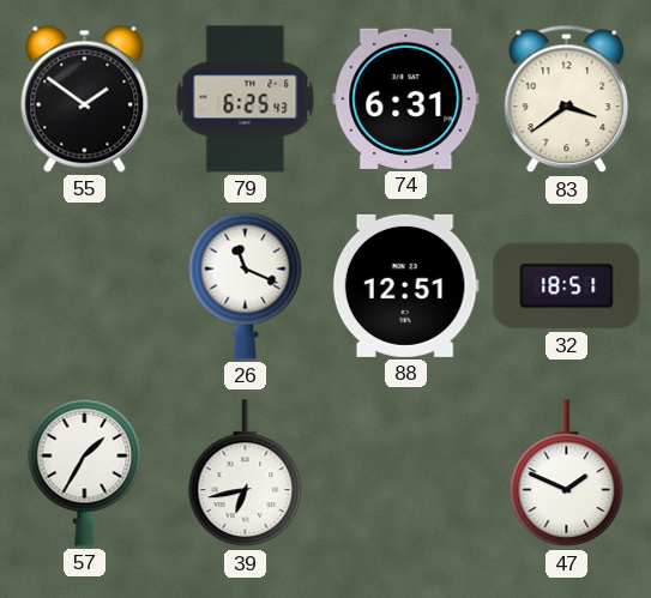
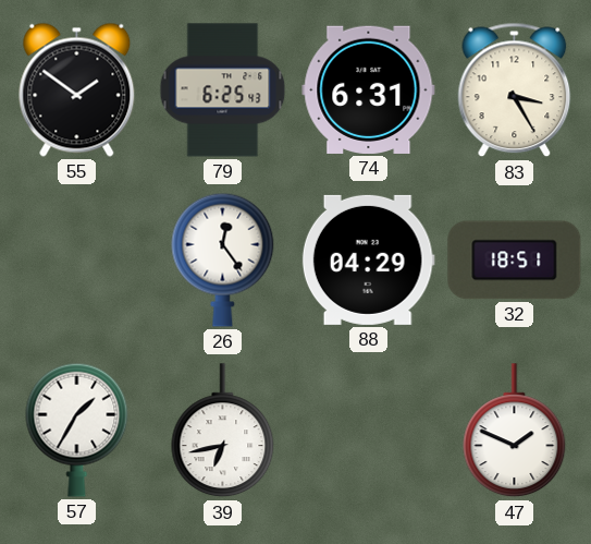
83: 3:39 -> 3:25
26: 11:19 -> 12:24
88: 12:51 -> 04:29
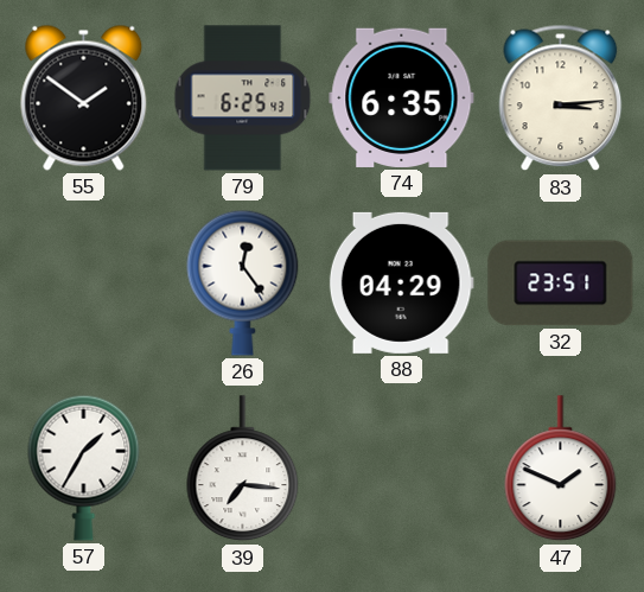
74: 6:31 -> 6:35
83: 3:25 -> 3:14
32: 18:51 -> 23:51
39: 6:43 -> 7:16
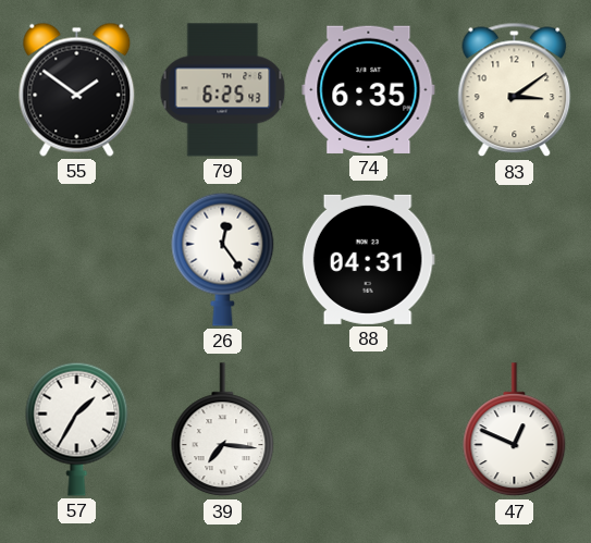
83: 3:14 -> 3:09
88: 04:29 -> 04:31
32: 23:51 -> none
47: 1:49 -> 12:49
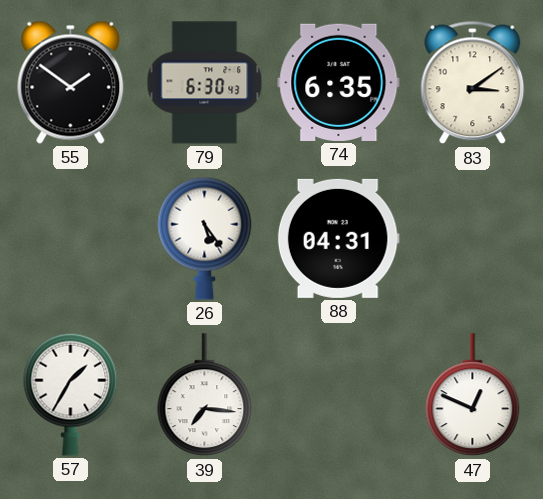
79: 6:25 -> 6:30
26: 12:24 -> 5:24
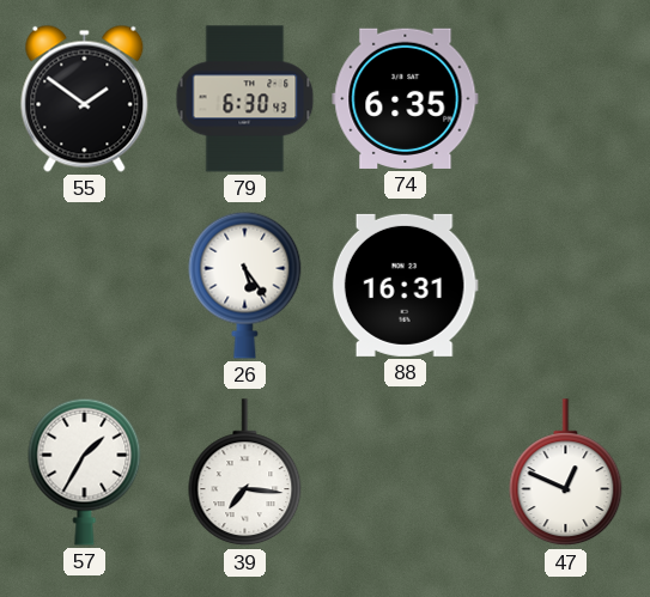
83: 3:09 -> none
88: 04:31 -> 16:31
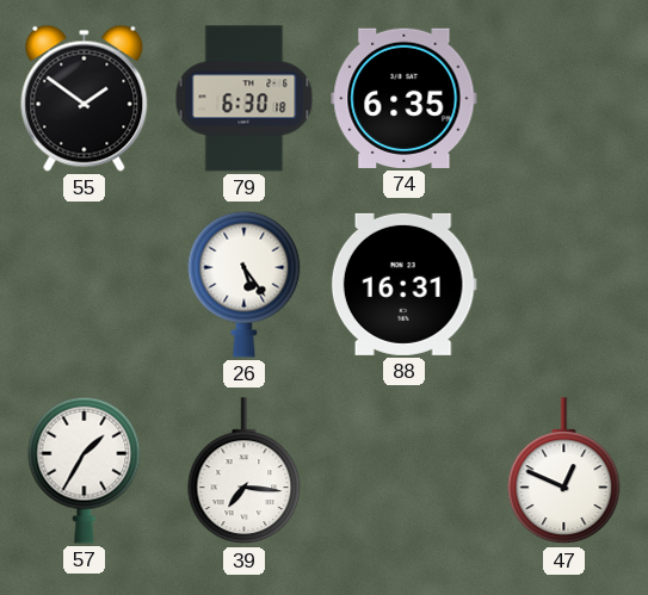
79: 6:30:43 -> 6:30:18
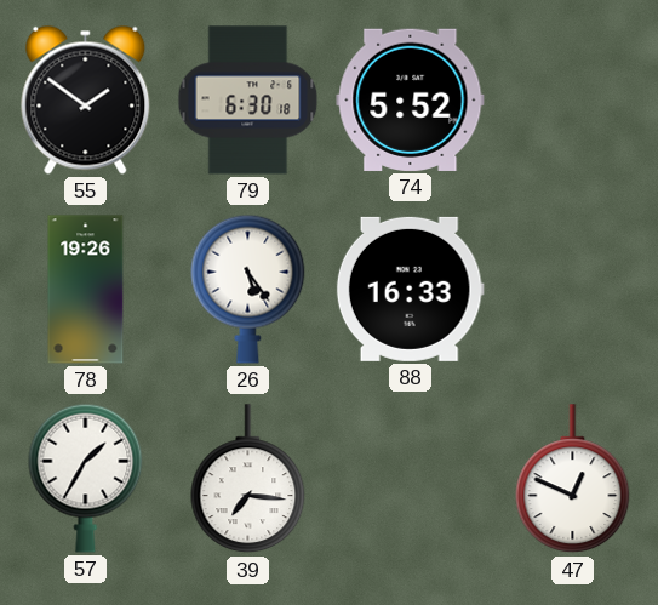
74: 6:35 -> 5:52
78: none -> 19:26
88: 16:31 -> 16:33
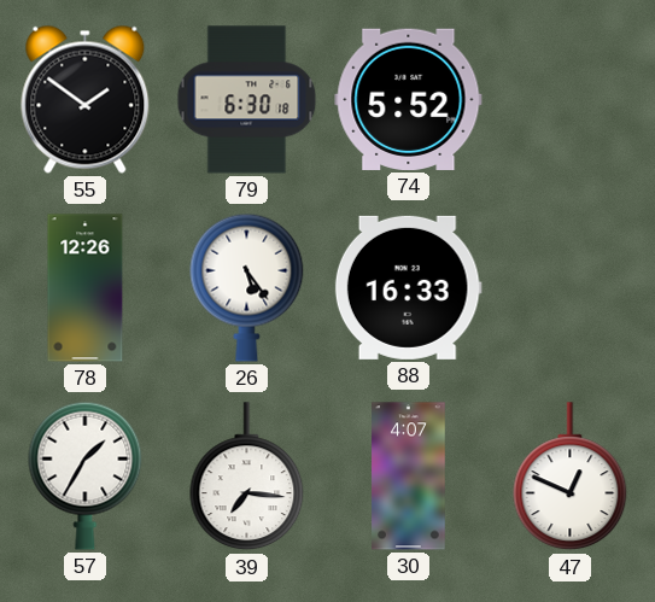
78: 19:26 -> 12:26
30: none -> 4:07
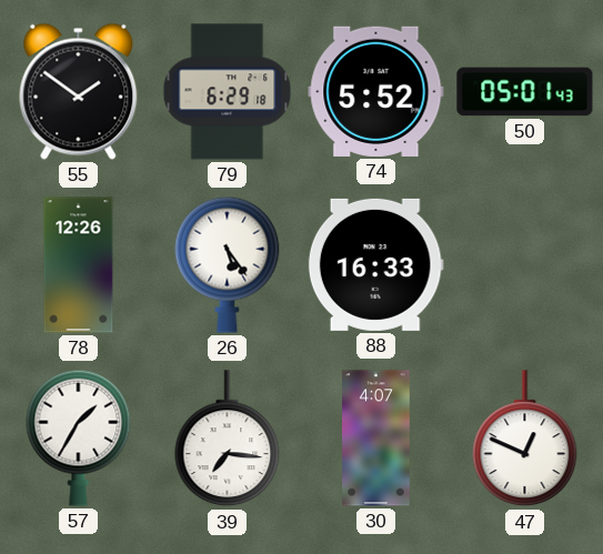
79: 6:30 -> 6:29
50: none -> 05:01
